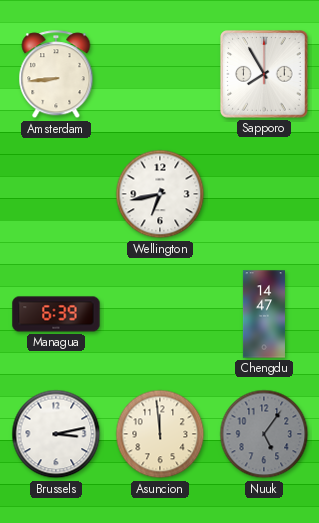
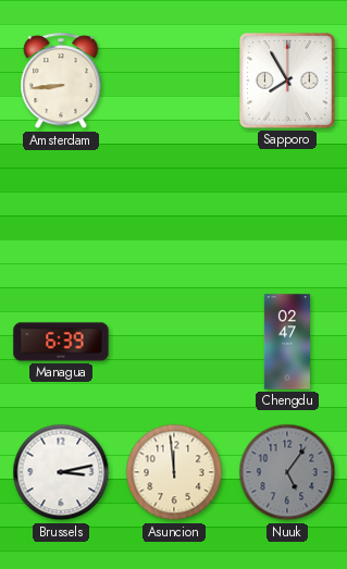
Wellington: 6:43 -> none
Chengdu: 14:47 -> 02:47
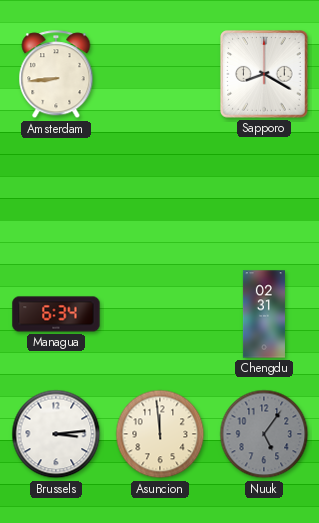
Sapporo: 7:55 -> 8:20
Managua: 6:39 -> 6:34
Chengdu: 02:47 -> 02:31
Brussels: 3:13 -> 3:14
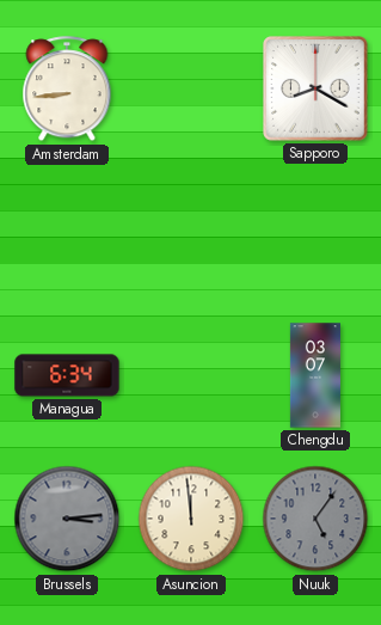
Chengdu: 02:31 -> 03:07
Brussels dial: white -> grey
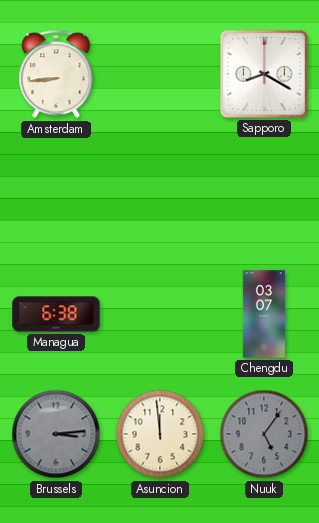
Managua: 6:34 -> 6:38
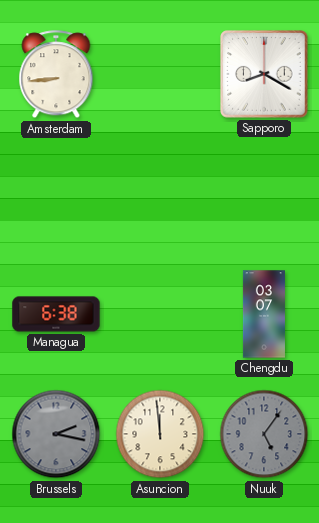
Brussels: 3:14 -> 2:17
